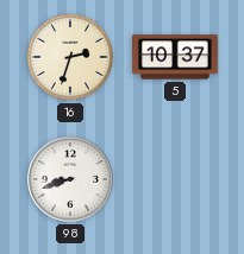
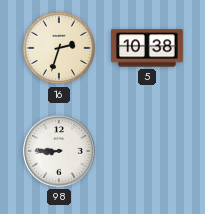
5: 10:37 -> 10:38
98: 8:42 -> 8:45
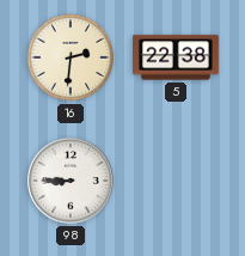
16: 2:33 -> 2:31
5: 10:38 -> 22:38
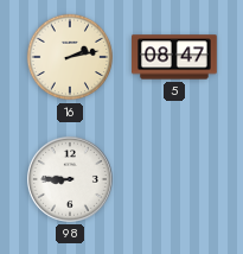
16: 2:31 -> 2:13
5: 22:38 -> 08:47
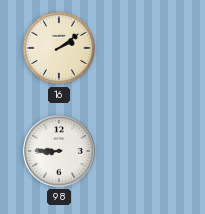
16: 2:13 -> 2:09
5: 08:47 -> none
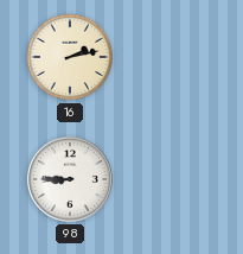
16: 2:09 -> 2:13
